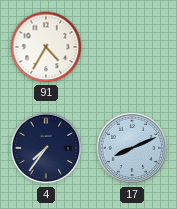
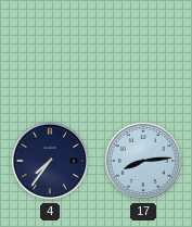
91: 4:35 -> none
17: 8:11 -> 8:14
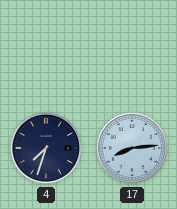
4: 7:36 -> 7:33
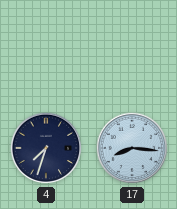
17: 8:14 -> 8:16
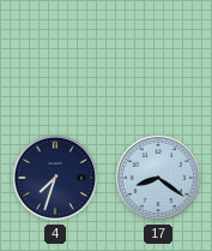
17: 8:16 -> 8:21
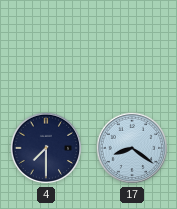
4: 7:33 -> 7:30
